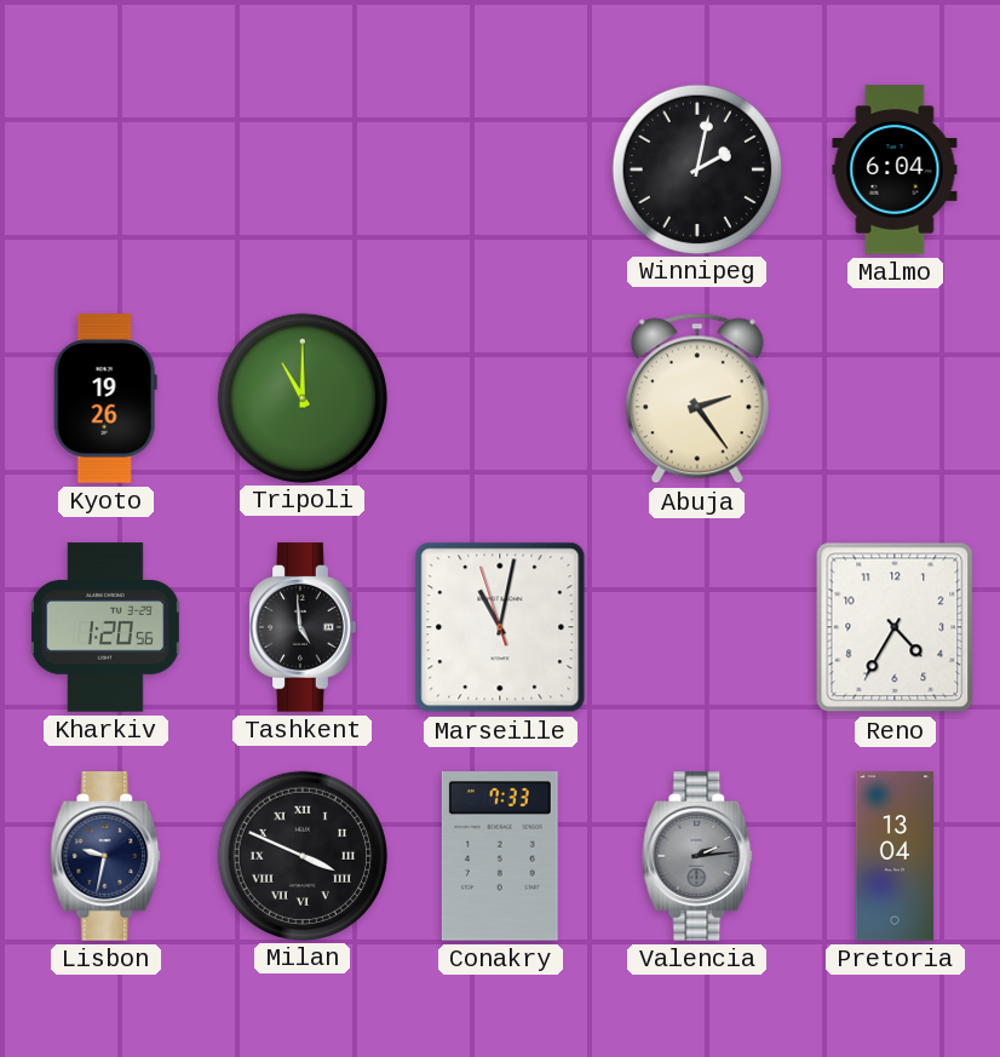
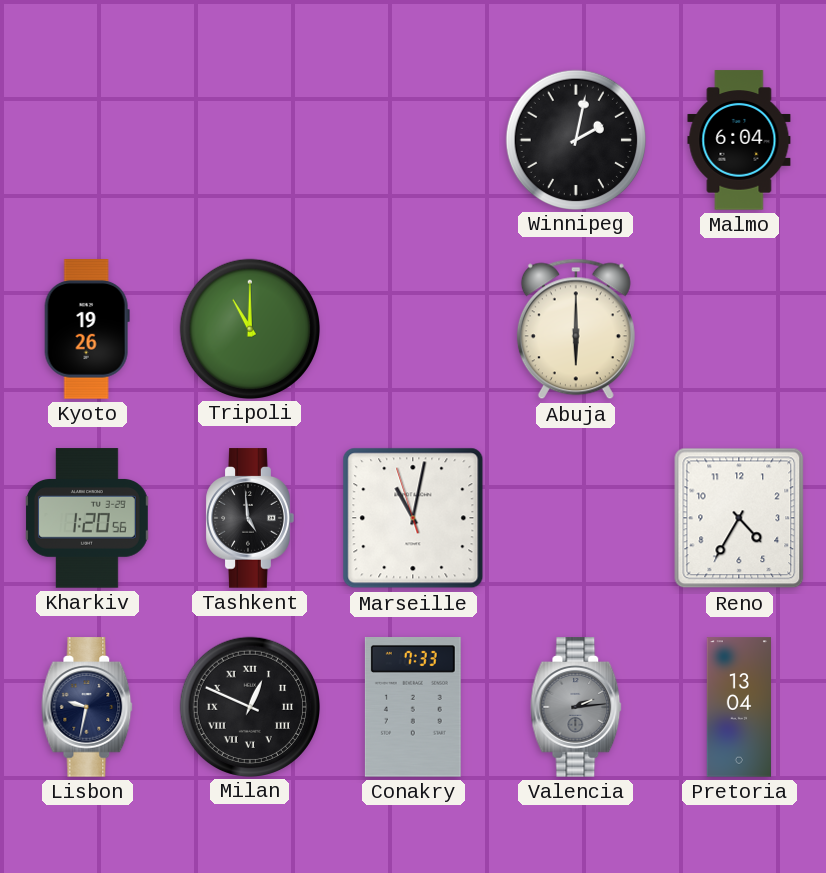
Abuja: 2:24 -> 6:00
Milan: 3:49 -> 12:49
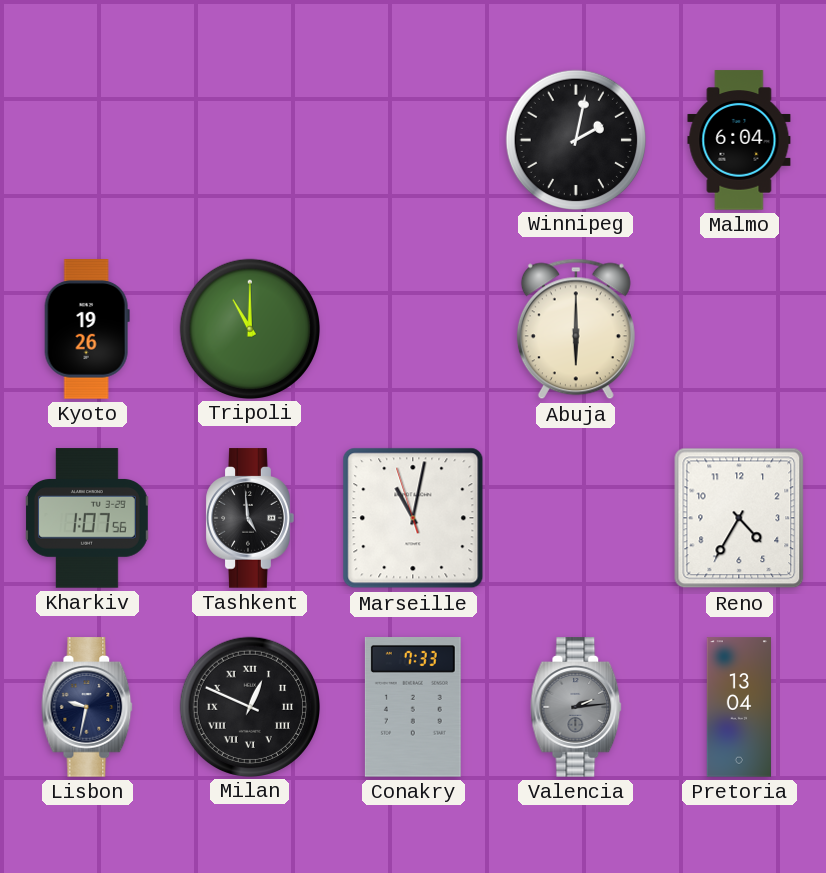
Kharkiv: 1:20 -> 1:07
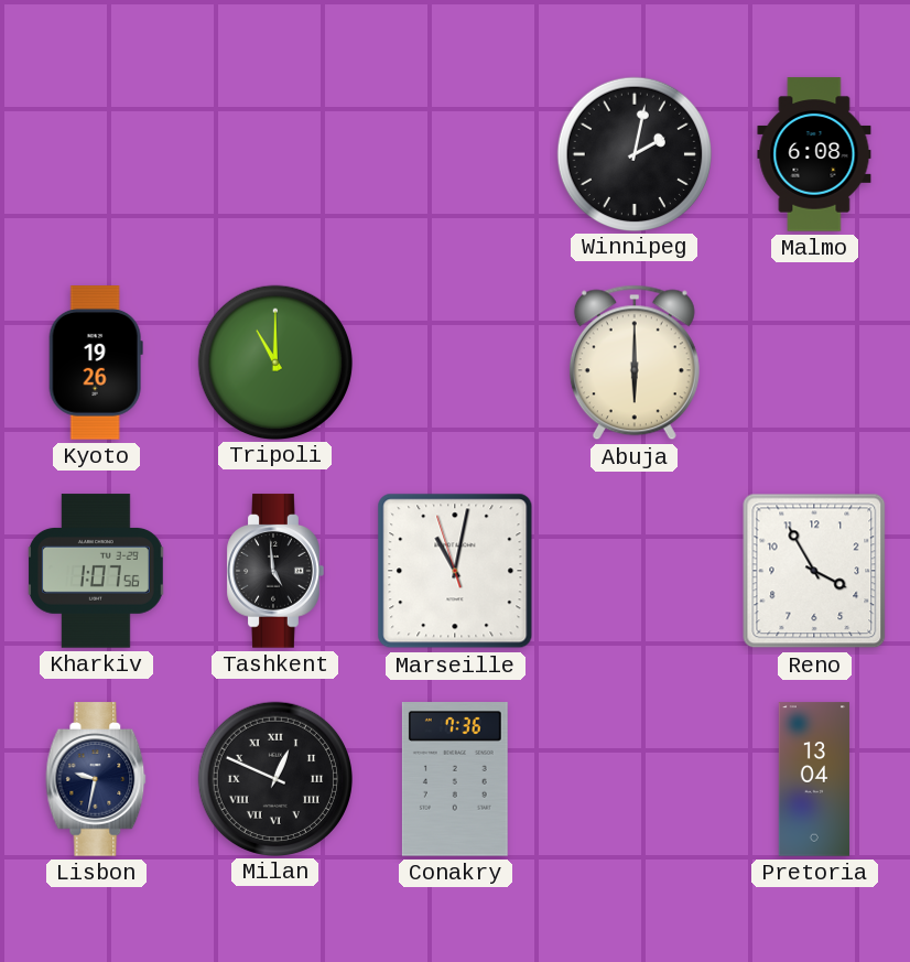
Malmo: 6:04 -> 6:08
Reno: 4:35 -> 3:55
Conakry: 7:33 -> 7:36
Valencia: 2:14 -> none
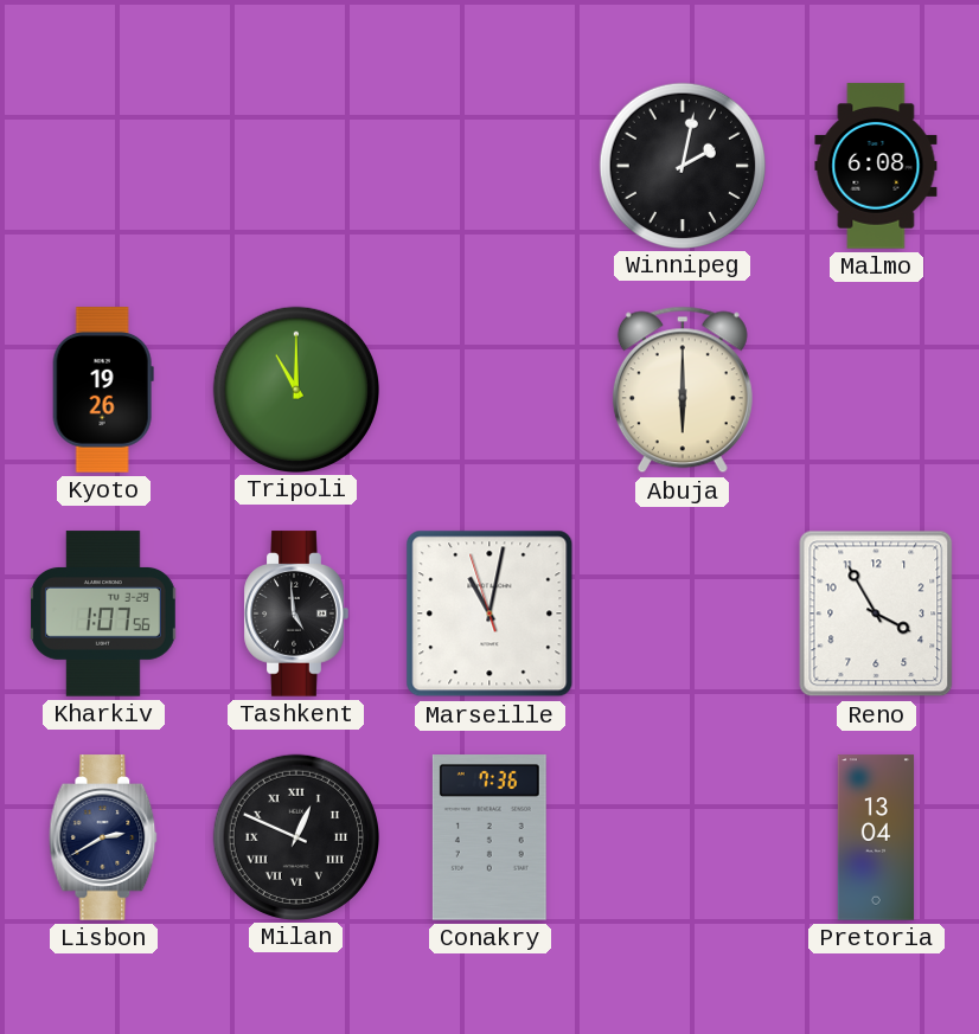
Lisbon: 9:32 -> 2:40
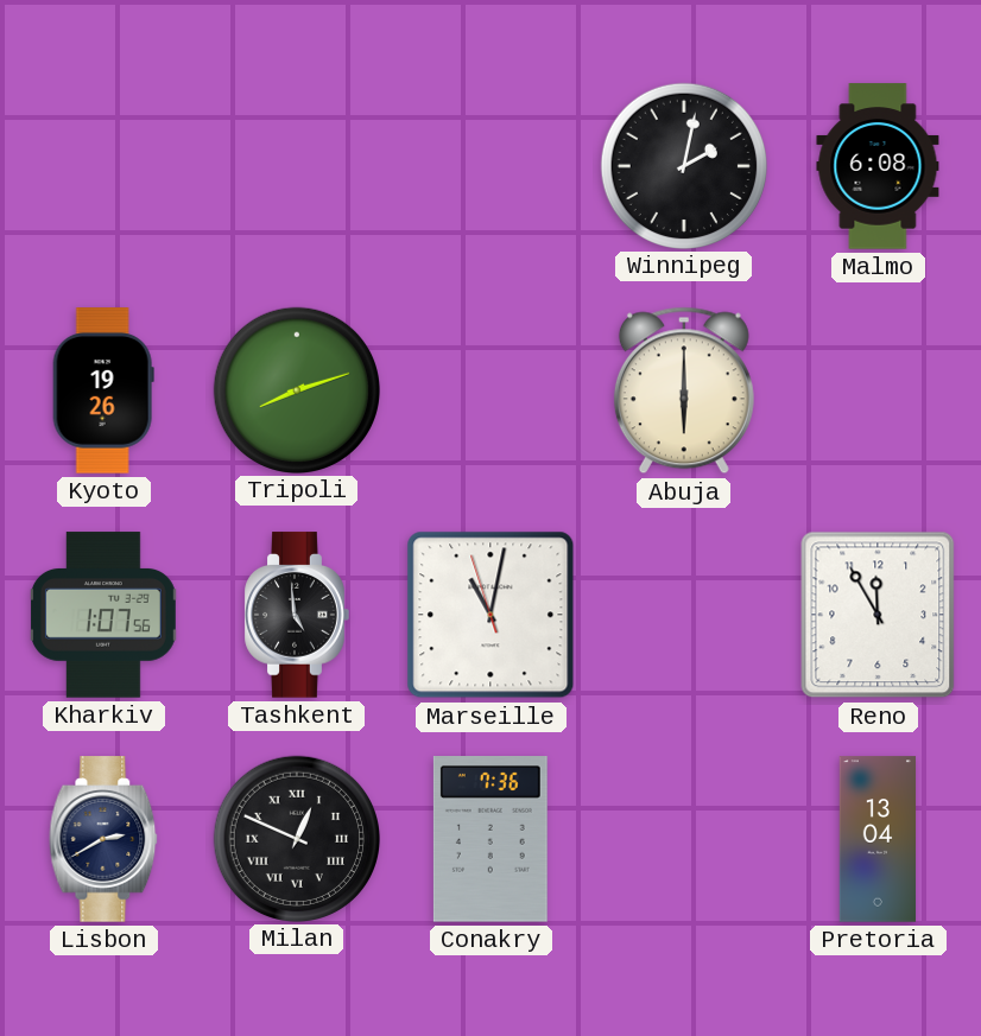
Tripoli: 11:00 -> 8:12
Reno: 3:55 -> 11:55
